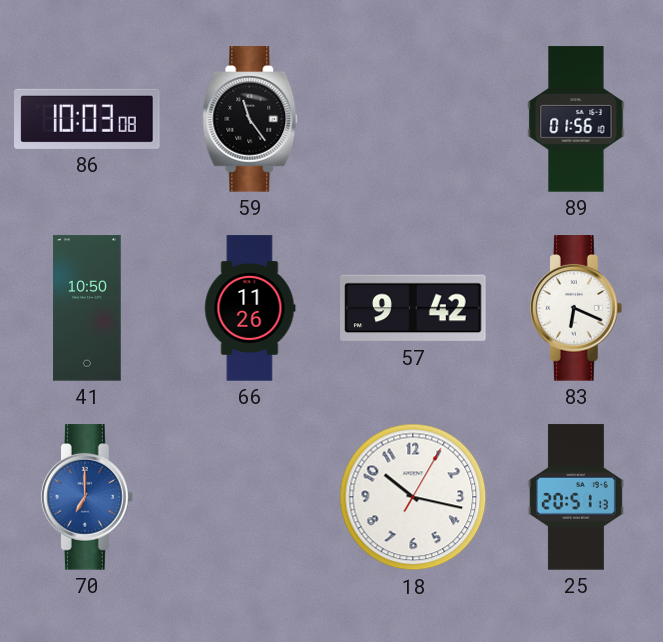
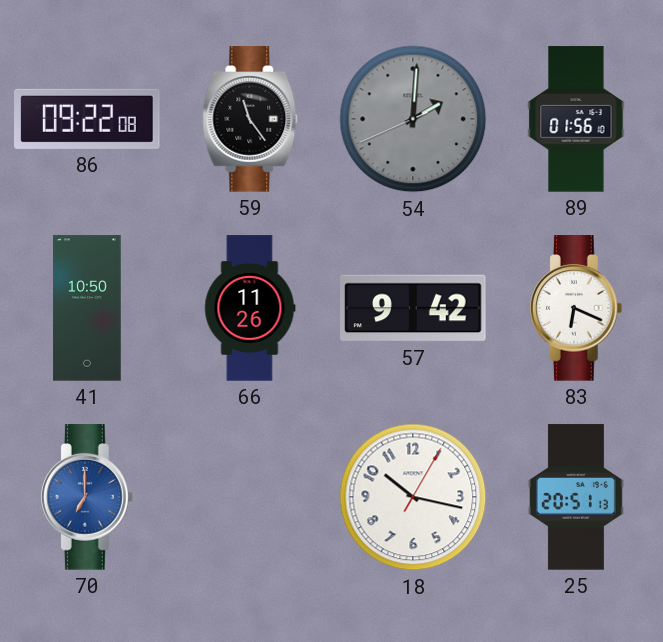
86: 10:03 -> 09:22
54: none -> 2:00
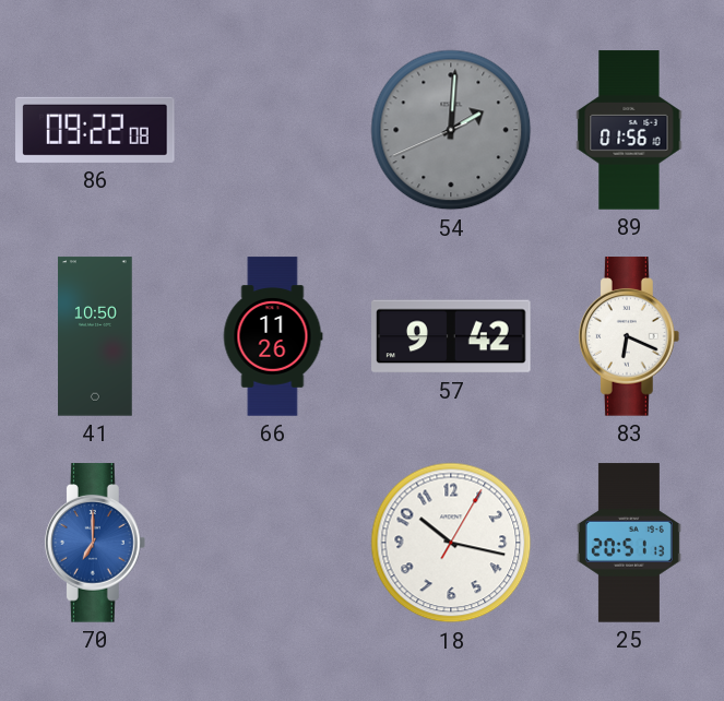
59: 11:24 -> none
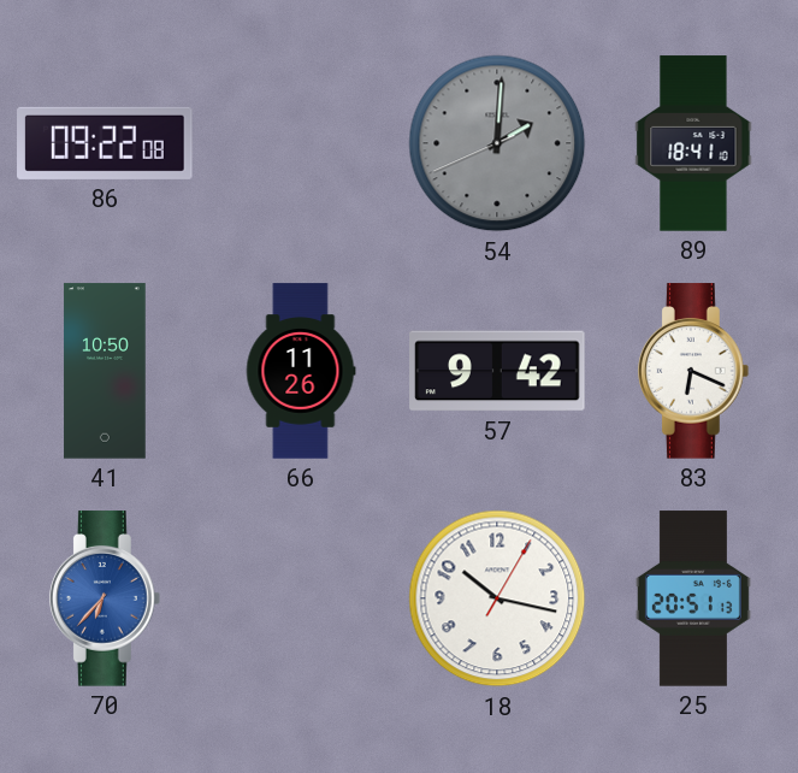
89: 01:56 -> 18:41
70: 7:00 -> 6:37
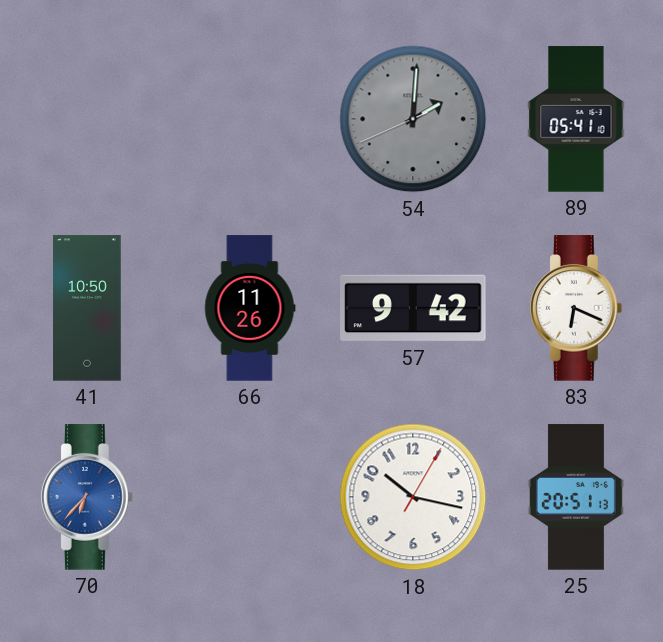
86: 09:22 -> none
89: 18:41 -> 05:41
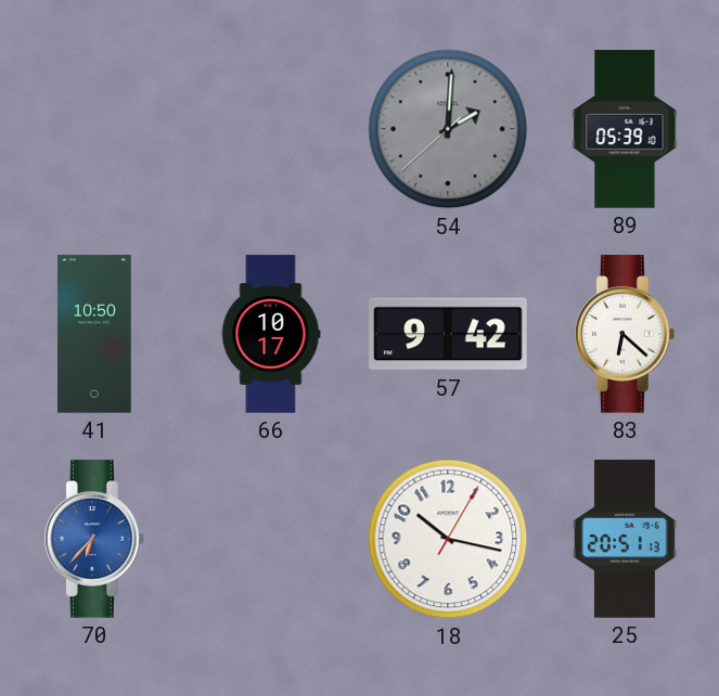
54: 2:00:41 -> 2:00:38
89: 05:41 -> 05:39
66: 11:26 -> 10:17
83: 6:19 -> 6:22
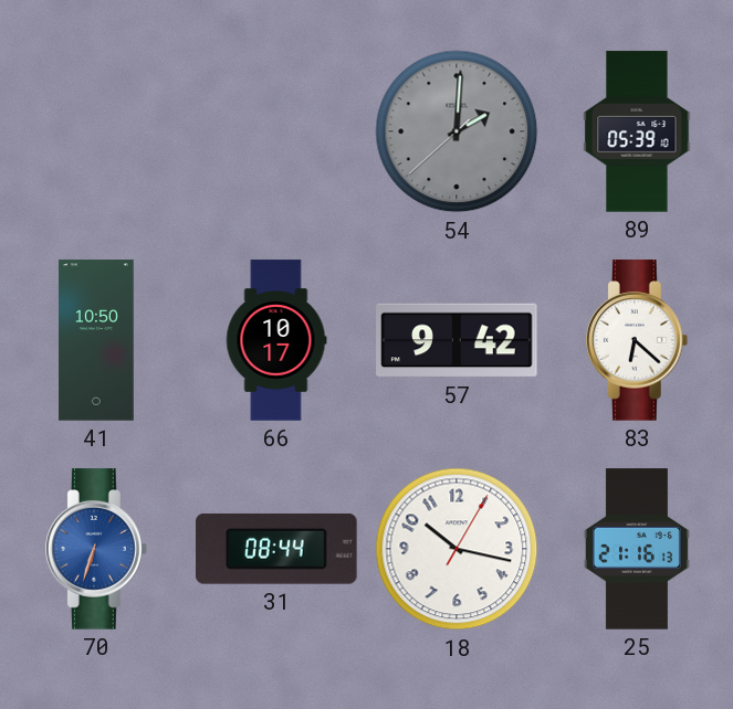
70: 6:37 -> 6:33
31: none -> 08:44
25: 20:51 -> 21:16
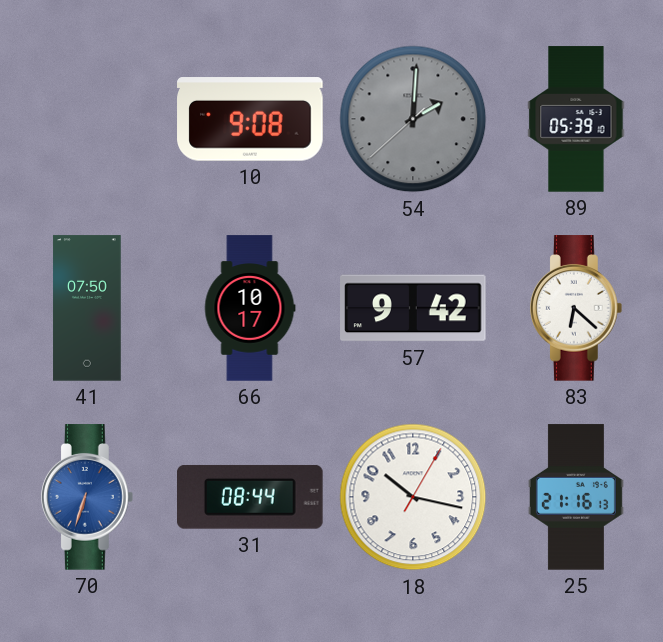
10: none -> 9:08
41: 10:50 -> 07:50
